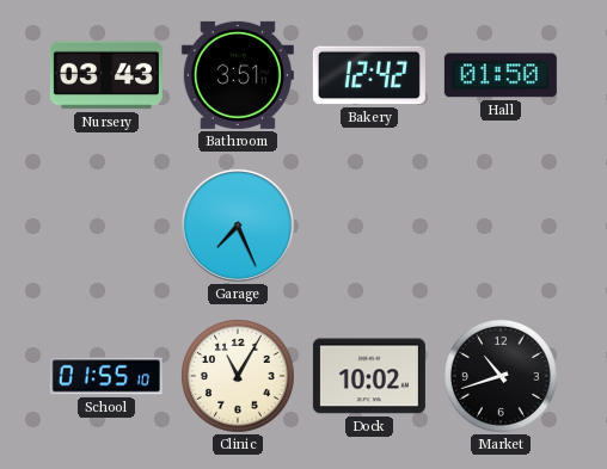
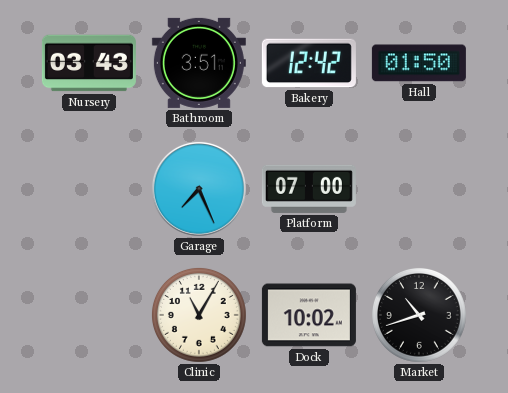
Platform: none -> 07:00
School: 01:55 -> none
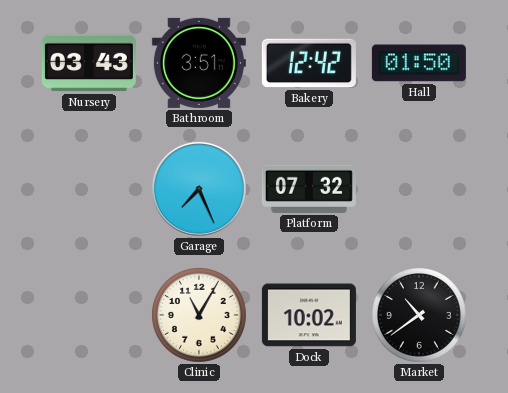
Platform: 07:00 -> 07:32
Market: 10:42 -> 10:39
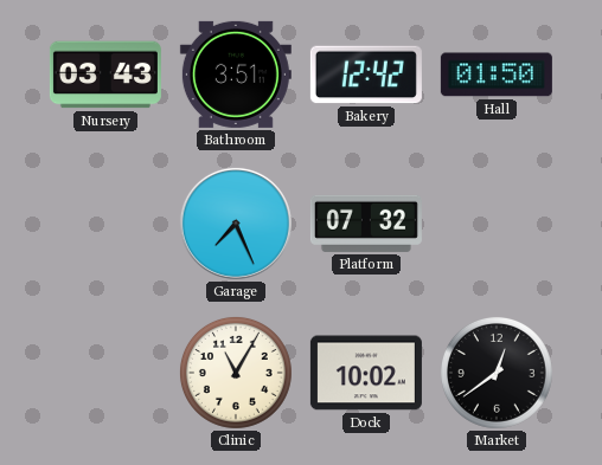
Market: 10:39 -> 12:39
